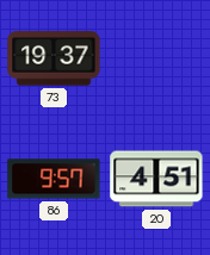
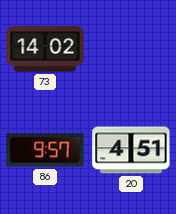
73: 19:37 -> 14:02
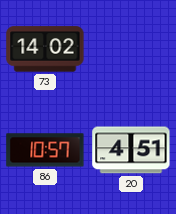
86: 9:57 -> 10:57
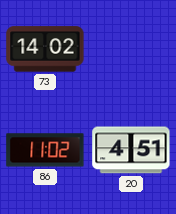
86: 10:57 -> 11:02
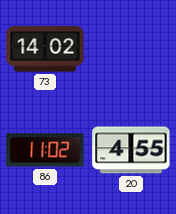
20: 4:51 -> 4:55
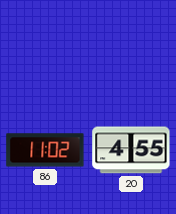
73: 14:02 -> none
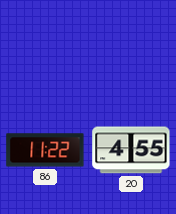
86: 11:02 -> 11:22
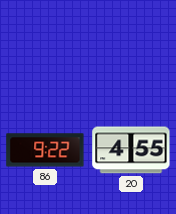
86: 11:22 -> 9:22
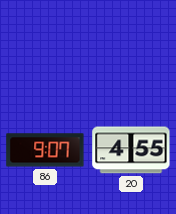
86: 9:22 -> 9:07
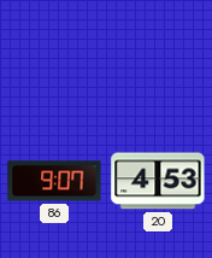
20: 4:55 -> 4:53
